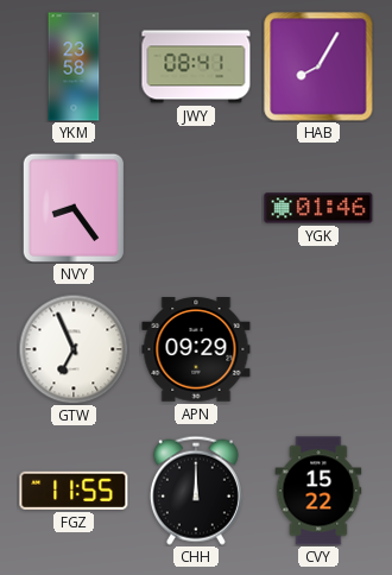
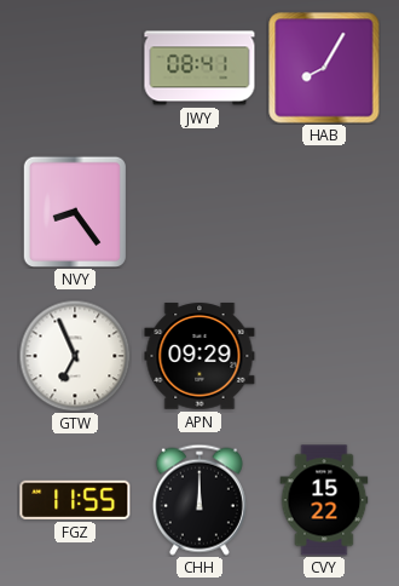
YKM: 23:58 -> none
YGK: 01:46 -> none
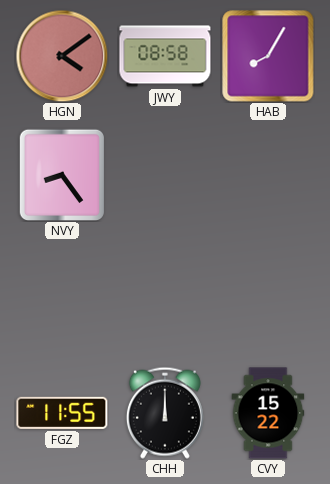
HGN: none -> 4:09
JWY: 08:41 -> 08:58
GTW: 6:56 -> none
APN: 09:29 -> none
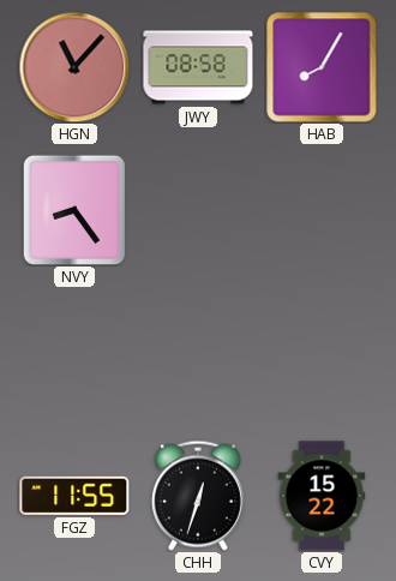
HGN: 4:09 -> 11:07
CHH: 12:00 -> 12:33
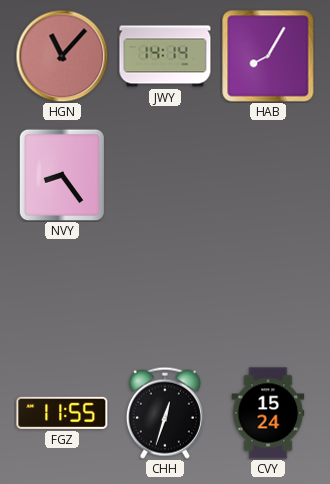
JWY: 08:58 -> 14:14
CVY: 15:22 -> 15:24
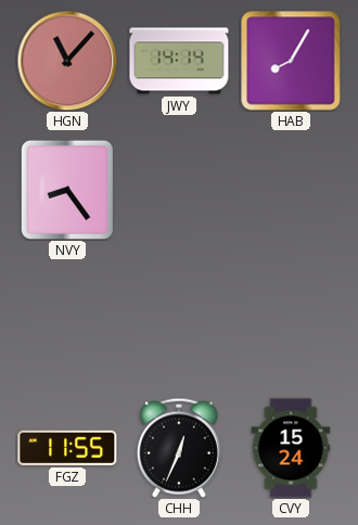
CHH: 12:33 -> 12:34
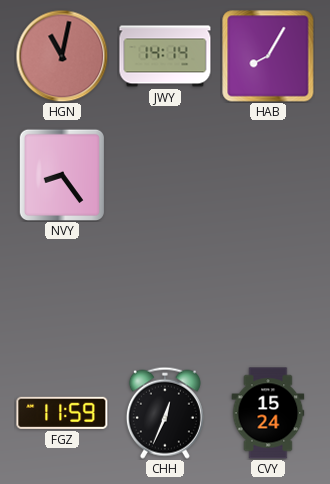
HGN: 11:07 -> 11:02
FGZ: 11:55 -> 11:59
